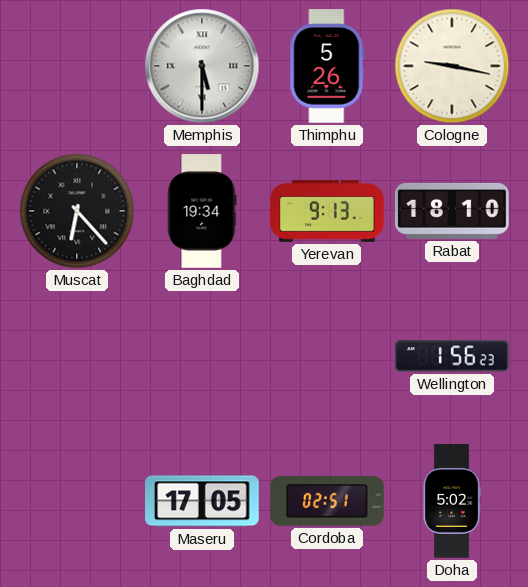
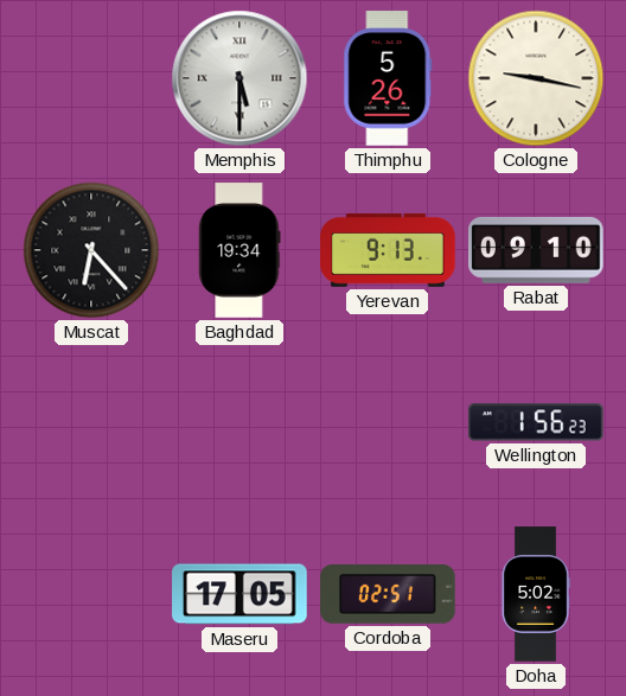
Rabat: 18:10 -> 09:10
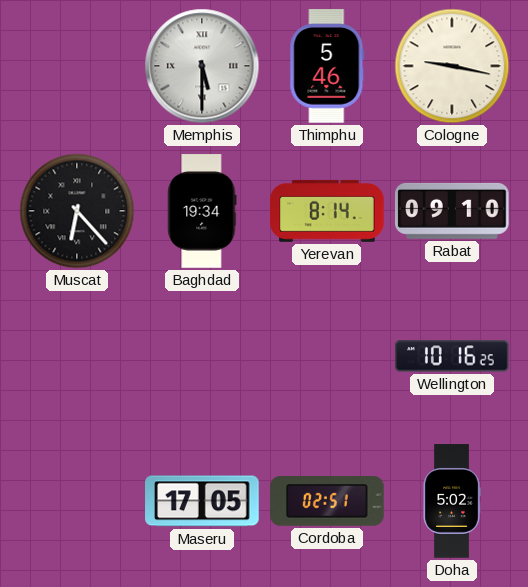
Thimphu: 5:26 -> 5:46
Yerevan: 9:13 -> 8:14
Wellington: 1:56 -> 10:16
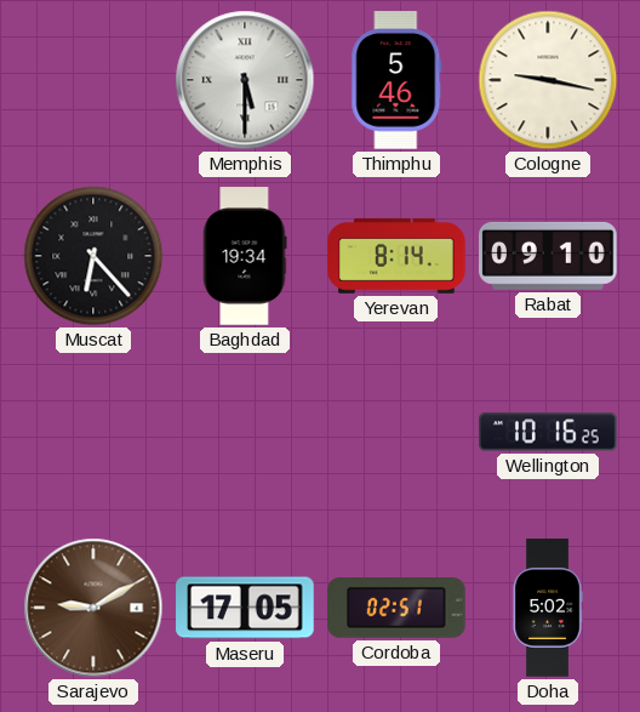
Sarajevo: none -> 9:10
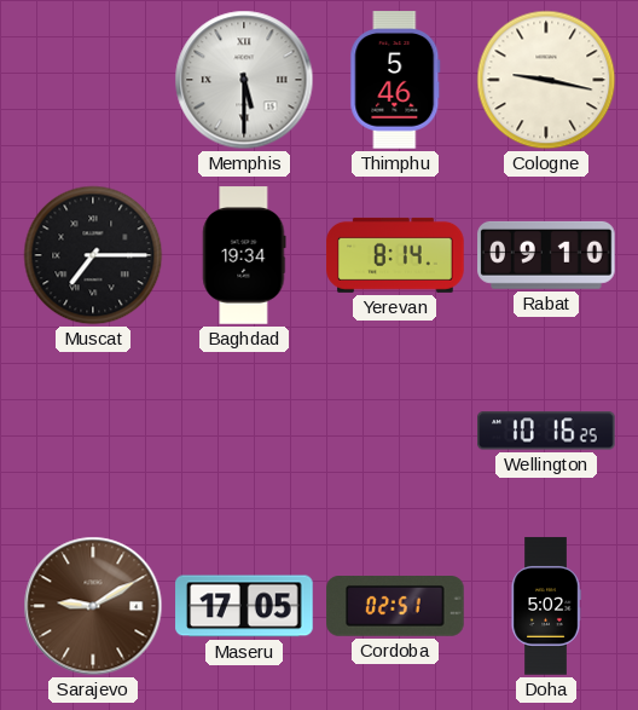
Muscat: 6:23 -> 7:15
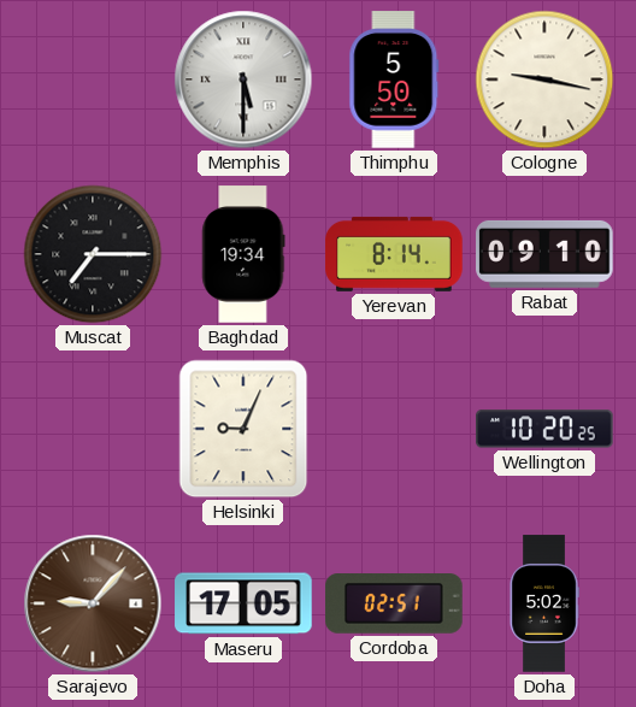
Thimphu: 5:46 -> 5:50
Helsinki: none -> 9:04
Wellington: 10:16 -> 10:20
Sarajevo: 9:10 -> 9:07
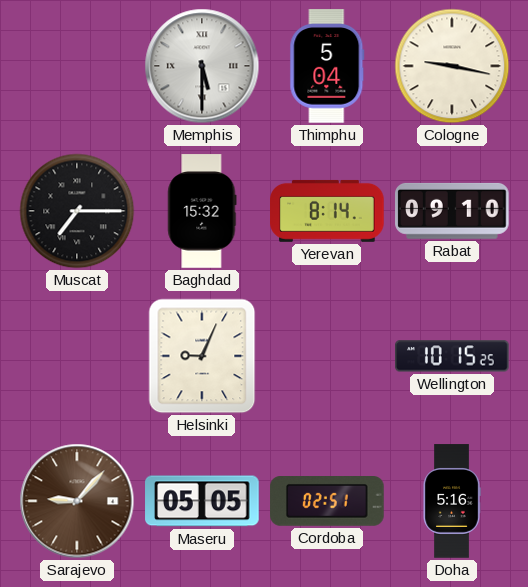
Thimphu: 5:50 -> 5:04
Baghdad: 19:34 -> 15:32
Wellington: 10:20 -> 10:15
Maseru: 17:05 -> 05:05
Doha: 5:02 -> 5:16
